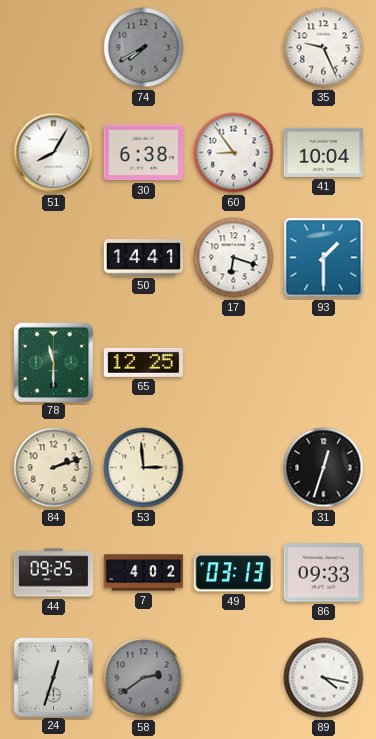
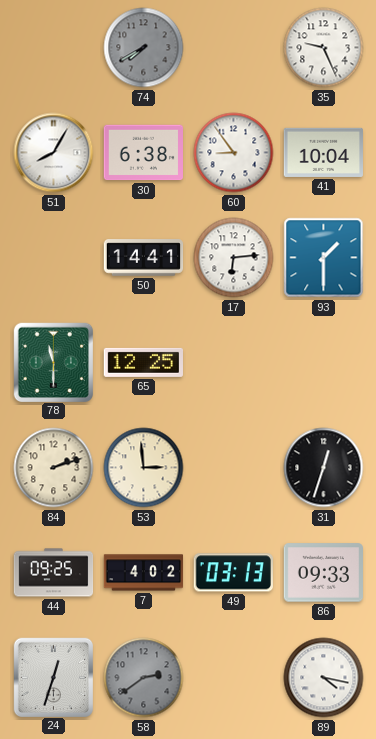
17: 6:18 -> 6:14
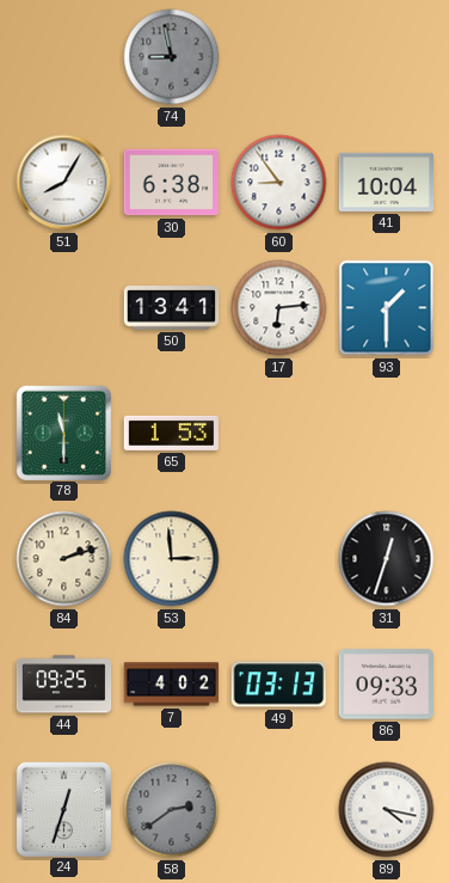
74: 7:40 -> 8:58
35: 9:26 -> none
50: 14:41 -> 13:41
65: 12:25 -> 1:53
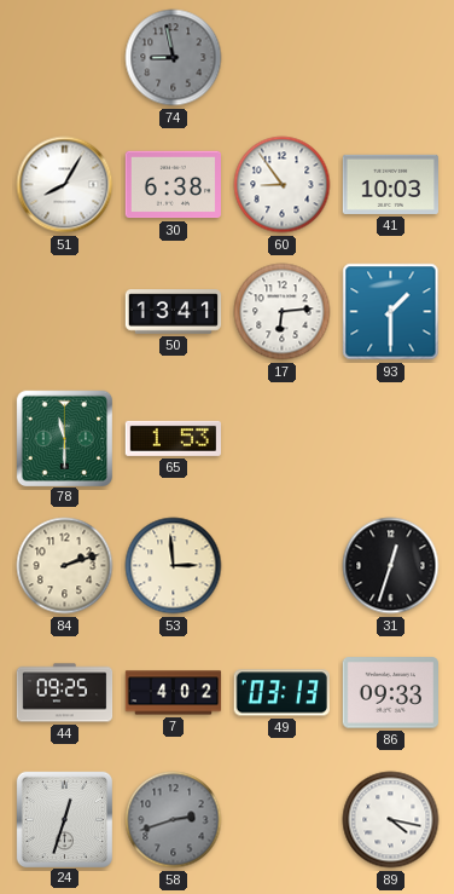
41: 10:04 -> 10:03
58: 2:39 -> 2:42
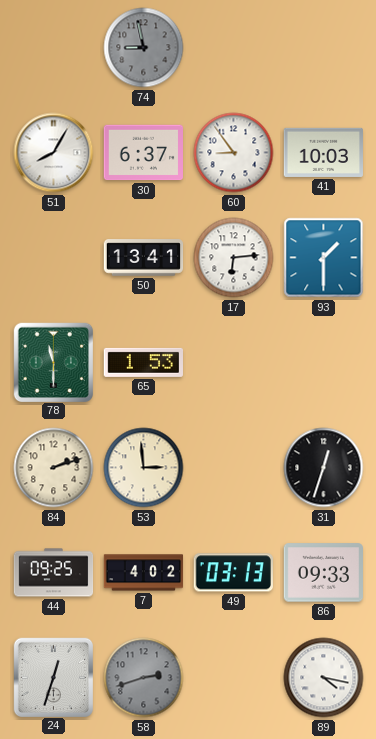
30: 6:38 -> 6:37
